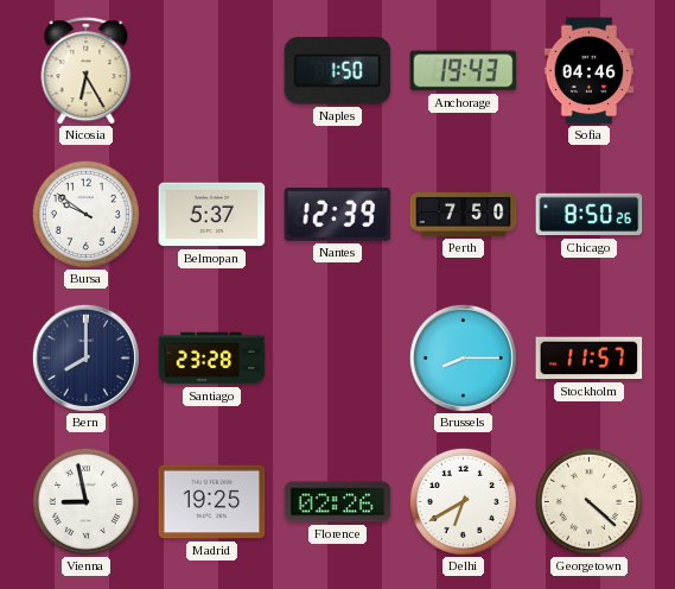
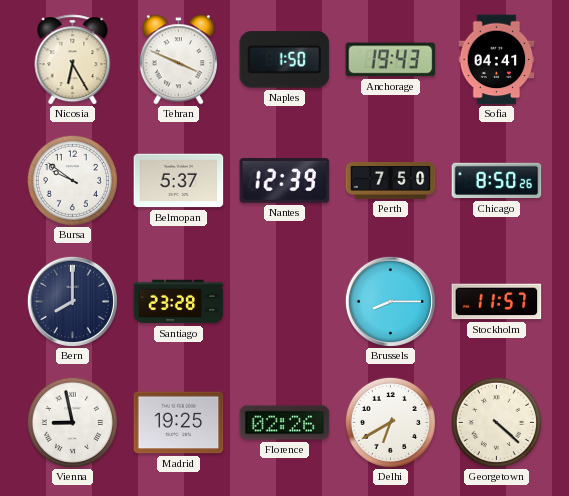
Tehran: none -> 3:49
Sofia: 04:46 -> 04:41
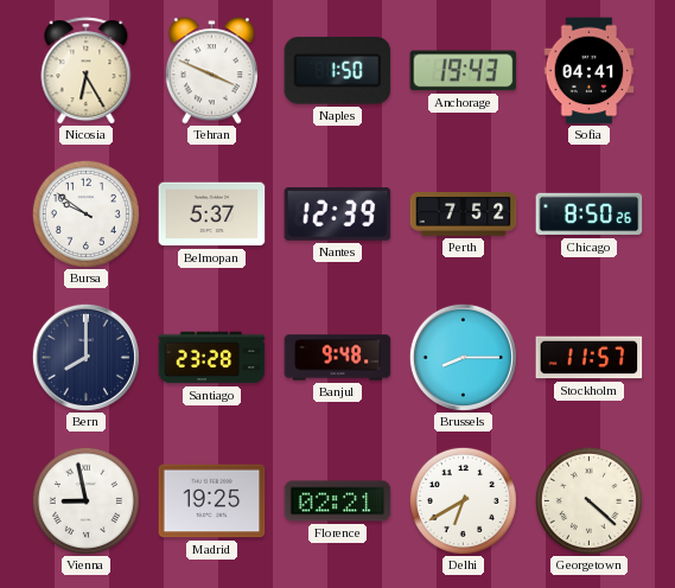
Perth: 7:50 -> 7:52
Banjul: none -> 9:48
Florence: 02:26 -> 02:21
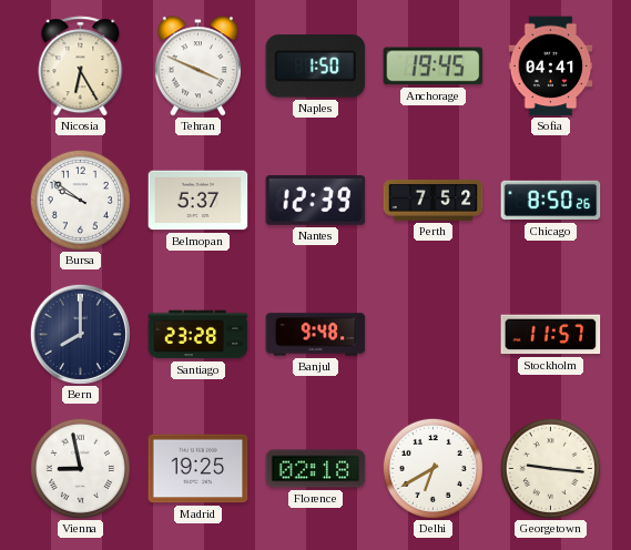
Anchorage: 19:43 -> 19:45
Brussels: 8:15 -> none
Florence: 02:21 -> 02:18
Georgetown: 4:22 -> 9:16
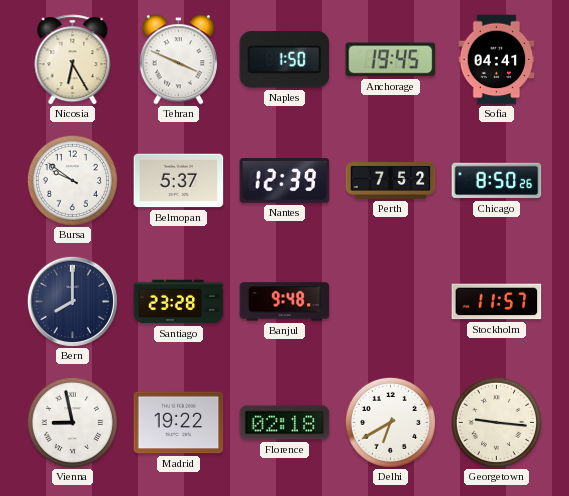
Madrid: 19:25 -> 19:22
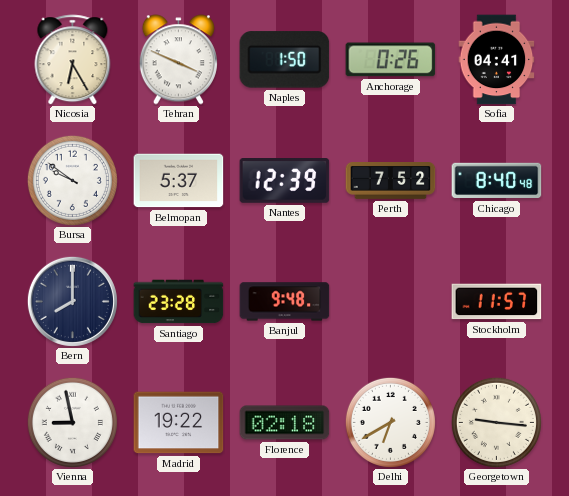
Anchorage: 19:45 -> 0:26
Chicago: 8:50 -> 8:40
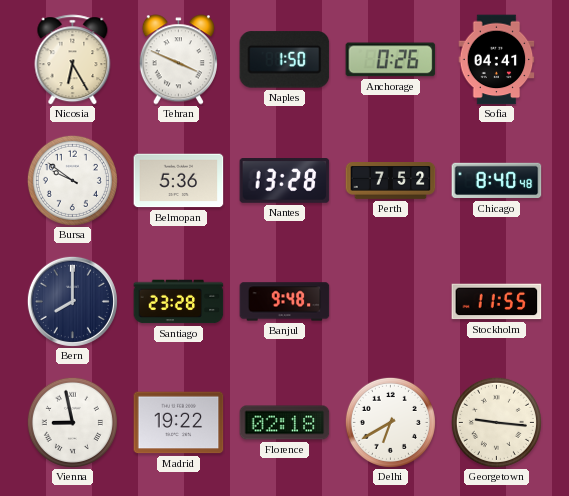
Belmopan: 5:37 -> 5:36
Nantes: 12:39 -> 13:28
Stockholm: 11:57 -> 11:55
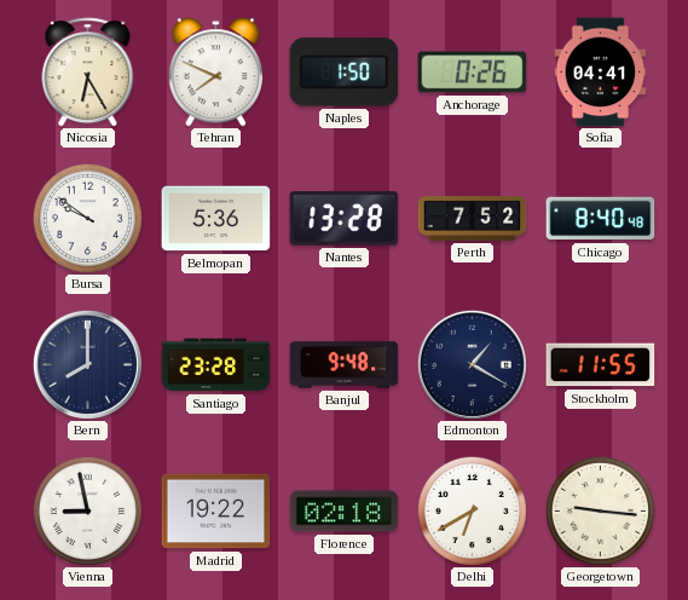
Tehran: 3:49 -> 7:49
Edmonton: none -> 1:20
